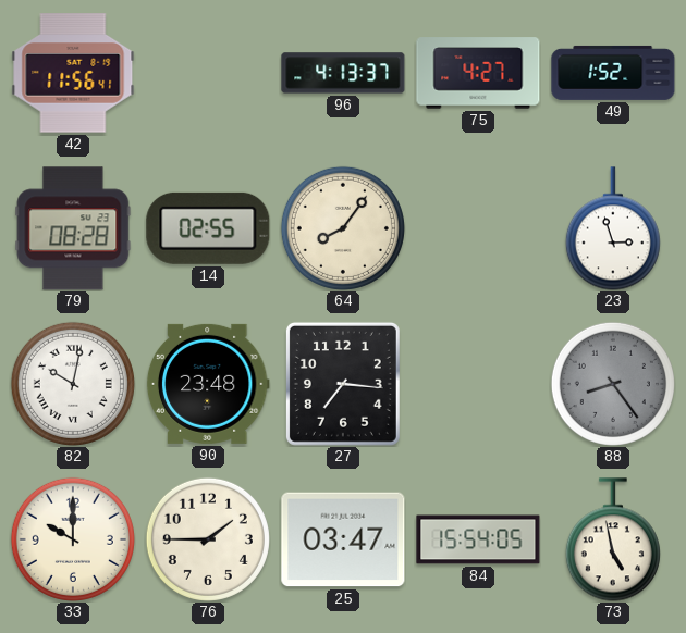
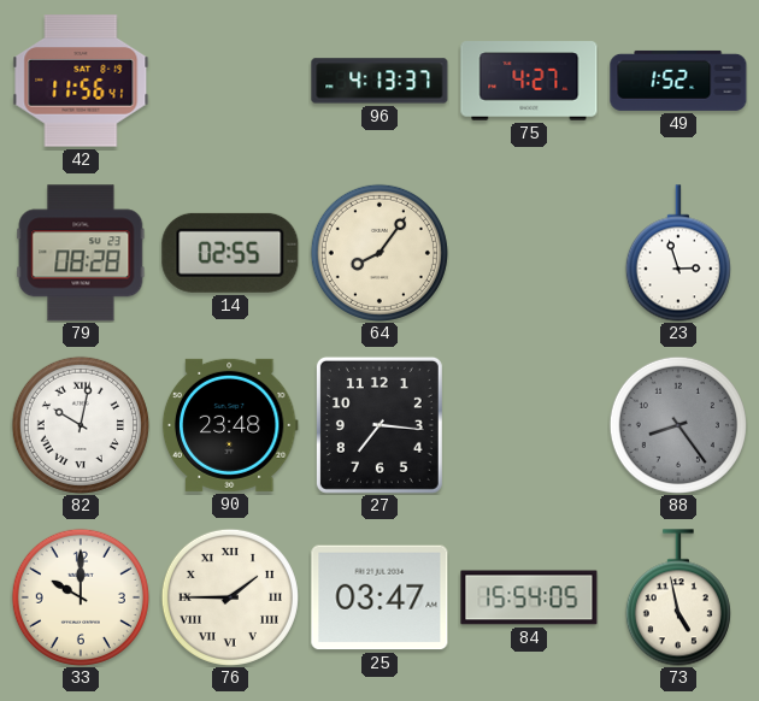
76 numerals: Arabic -> Roman
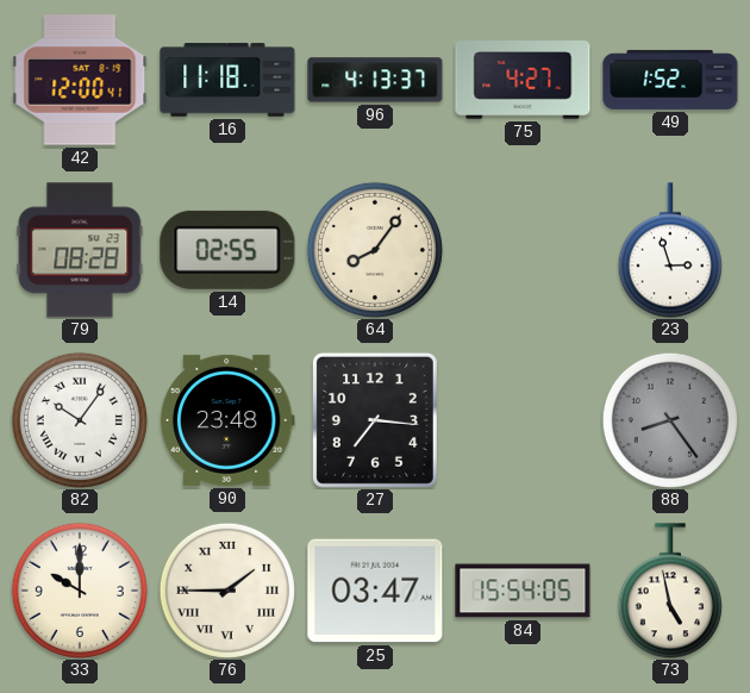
42: 11:56 -> 12:00
16: none -> 11:18
82: 10:02 -> 10:06
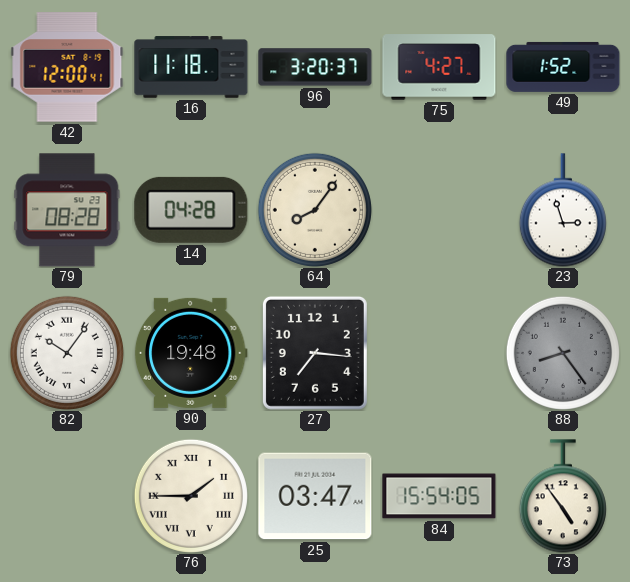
96: 4:13 -> 3:20
14: 02:55 -> 04:28
90: 23:48 -> 19:48
33: 10:00 -> none
73: 4:58 -> 4:54
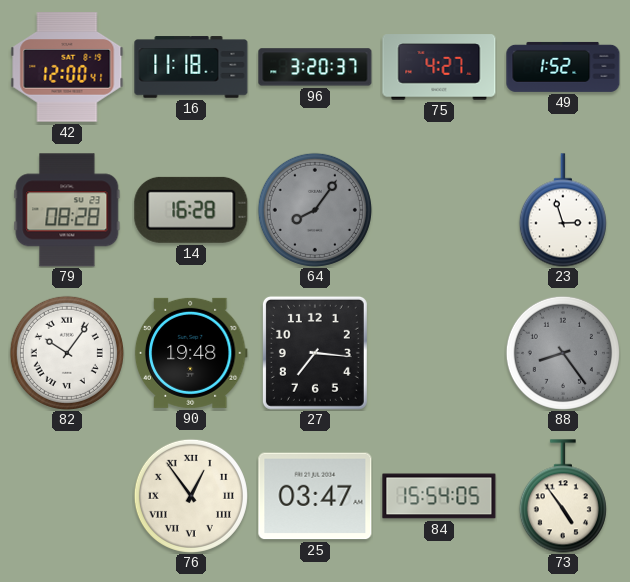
14: 04:28 -> 16:28
64 dial: cream -> grey
76: 1:45 -> 12:54
